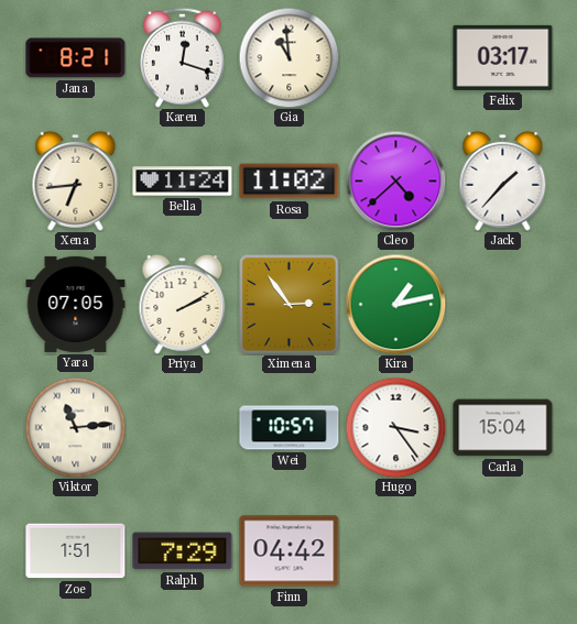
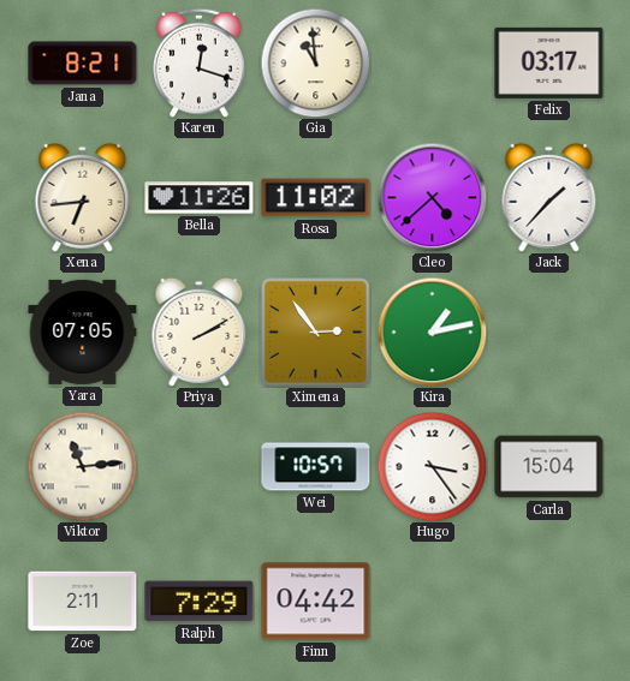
Bella: 11:24 -> 11:26
Zoe: 1:51 -> 2:11
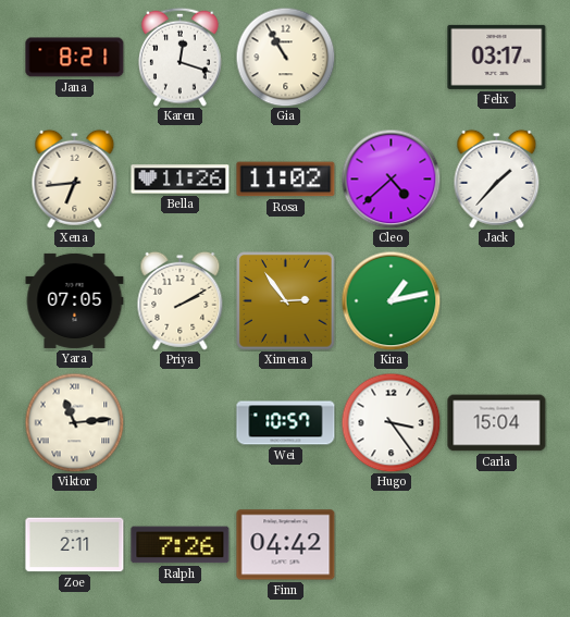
Gia: 10:59 -> 10:55
Ralph: 7:29 -> 7:26
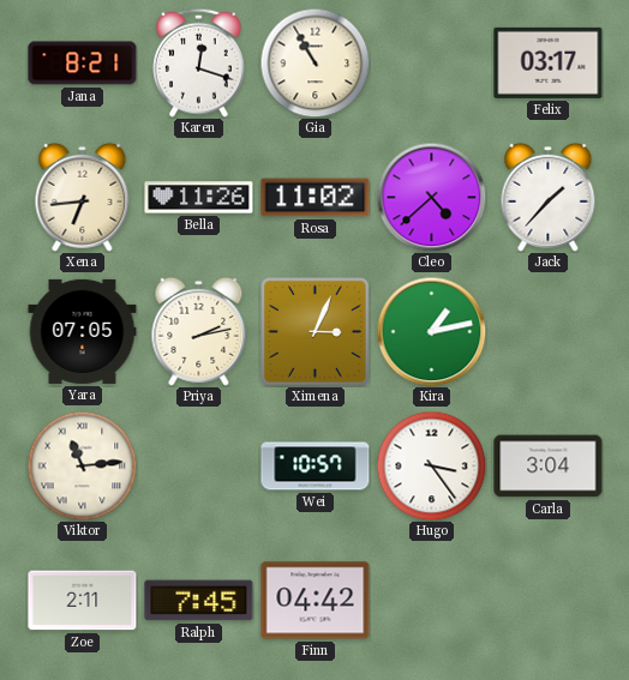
Priya: 2:10 -> 2:13
Ximena: 2:54 -> 3:04
Carla: 15:04 -> 3:04
Ralph: 7:26 -> 7:45
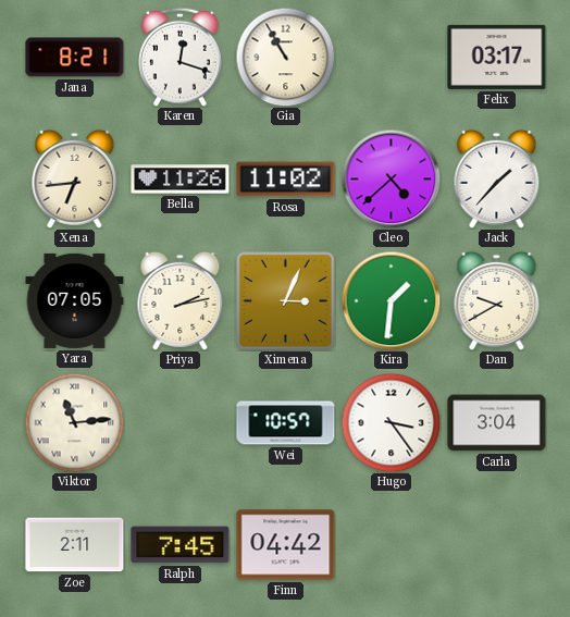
Kira: 1:13 -> 1:31
Dan: none -> 9:40
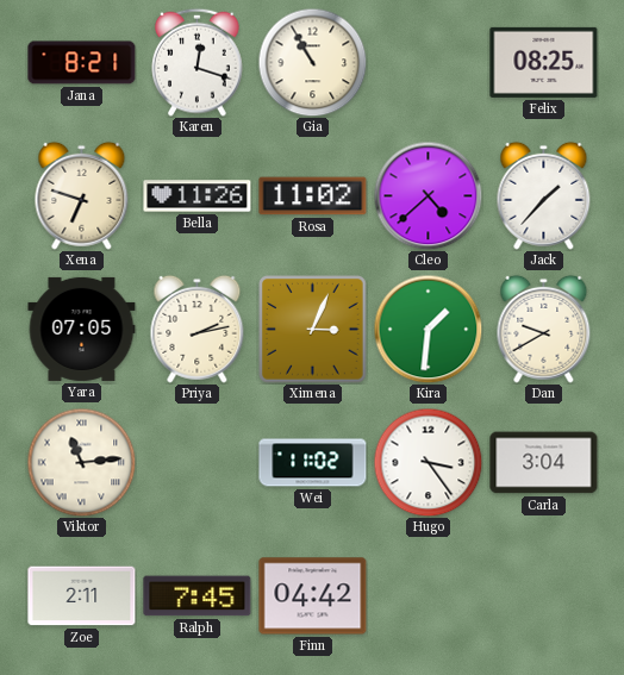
Felix: 03:17 -> 08:25
Xena: 6:44 -> 6:48
Wei: 10:57 -> 11:02
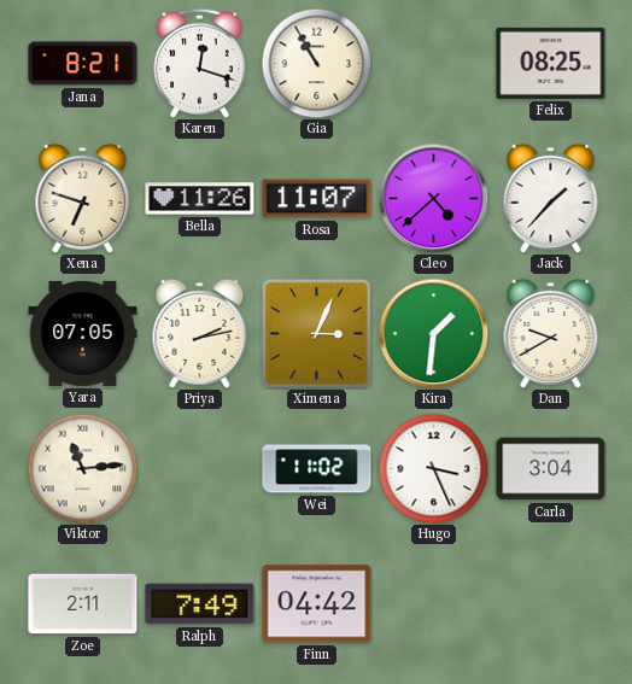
Rosa: 11:02 -> 11:07
Hugo: 3:24 -> 3:26
Ralph: 7:45 -> 7:49
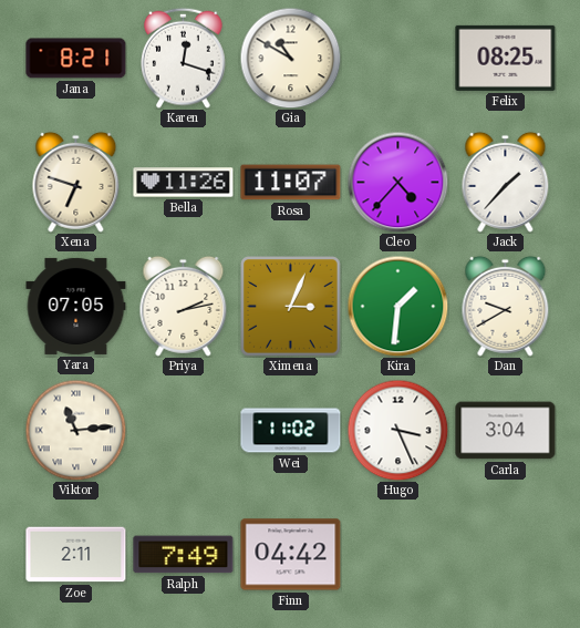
Gia: 10:55 -> 10:50
Cleo: 4:38 -> 4:37
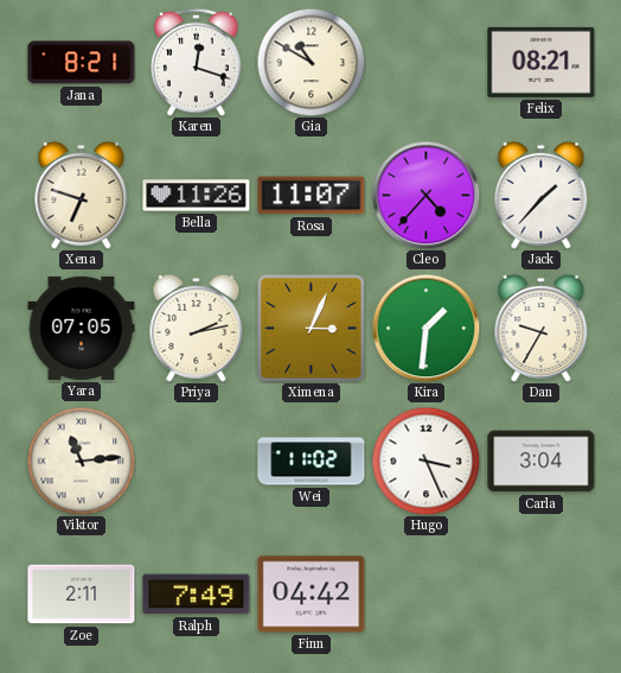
Felix: 08:25 -> 08:21
Dan: 9:40 -> 9:35
